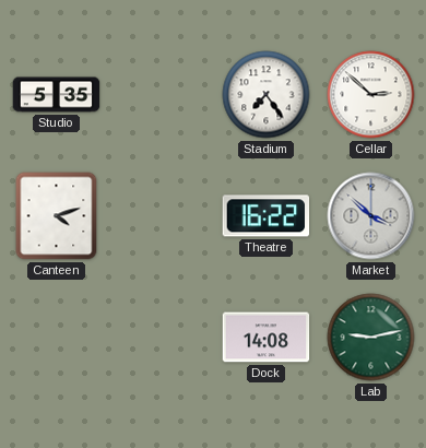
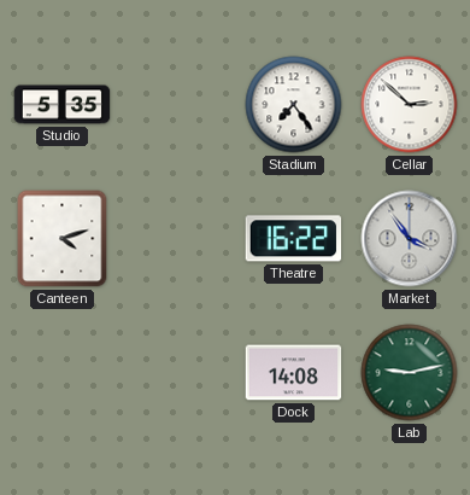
Market: 3:52 -> 3:54
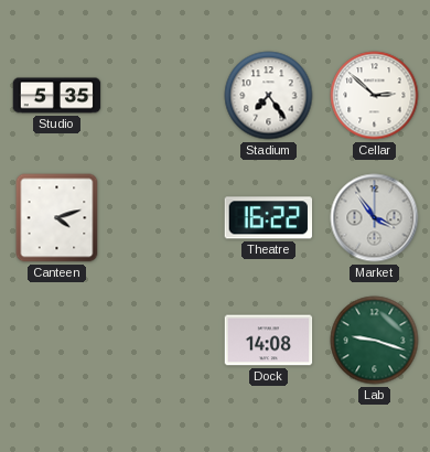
Lab: 9:13 -> 9:18
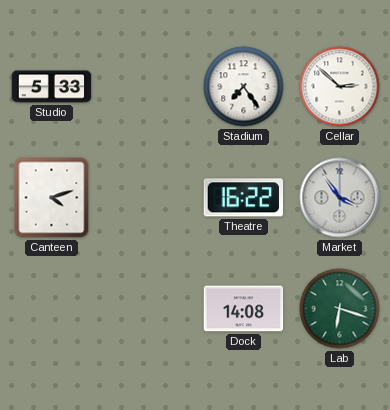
Studio: 5:35 -> 5:33
Lab: 9:18 -> 6:18
